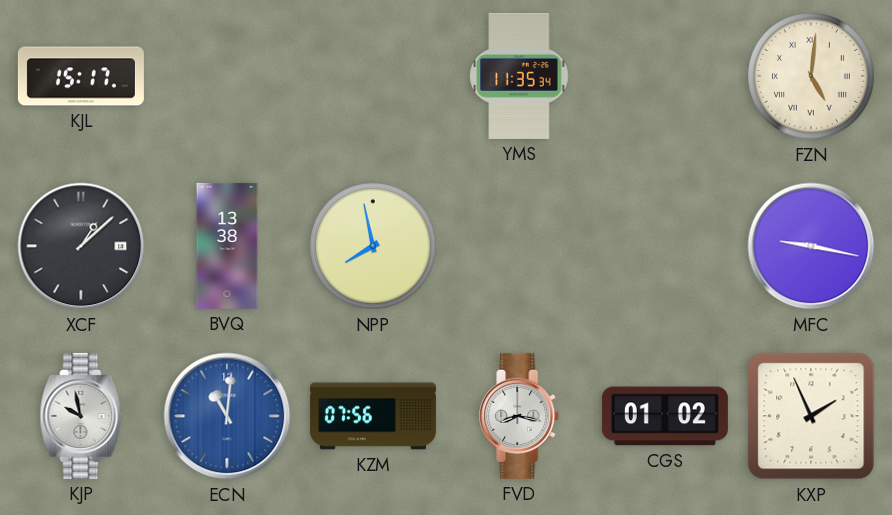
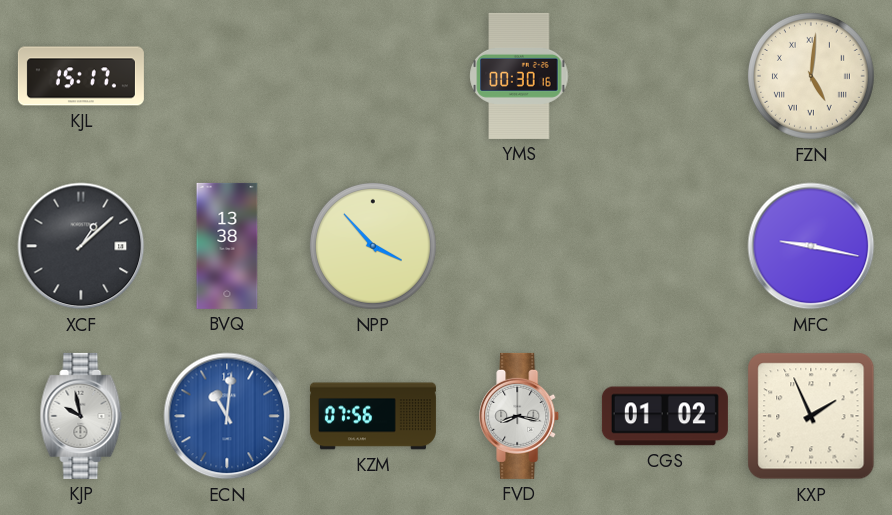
YMS: 11:35 -> 00:30
NPP: 7:58 -> 3:53
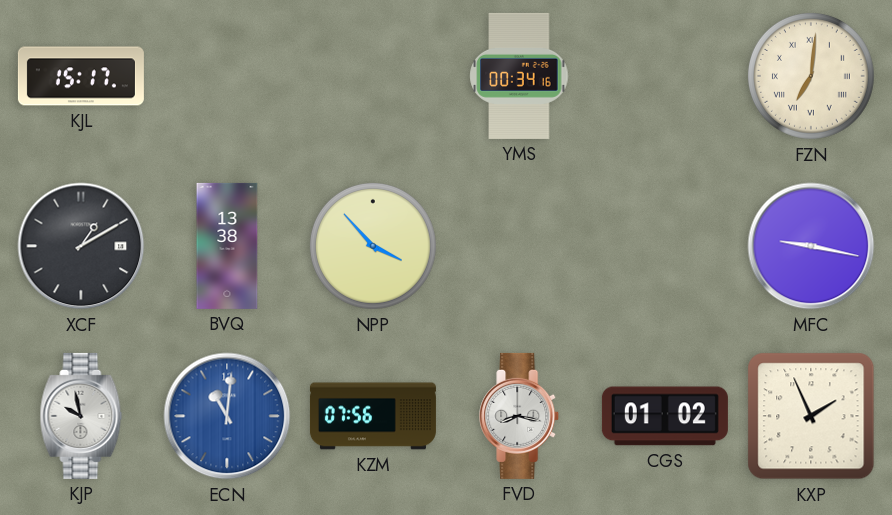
YMS: 00:30 -> 00:34
FZN: 5:01 -> 7:01
XCF: 1:08 -> 1:10
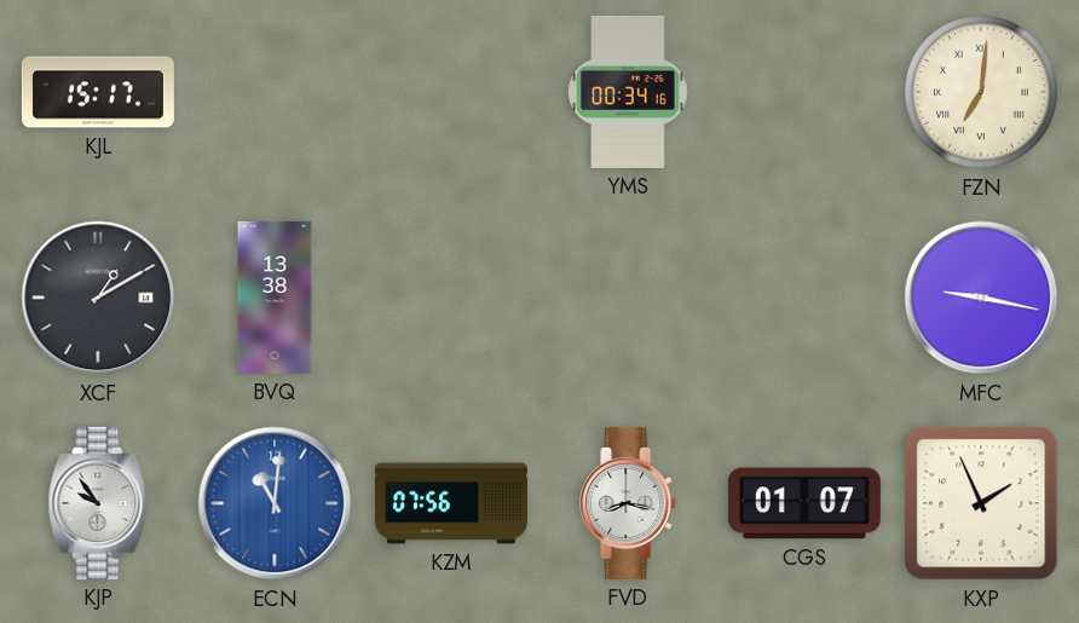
NPP: 3:53 -> none
KJP: 9:58 -> 9:54
CGS: 01:02 -> 01:07
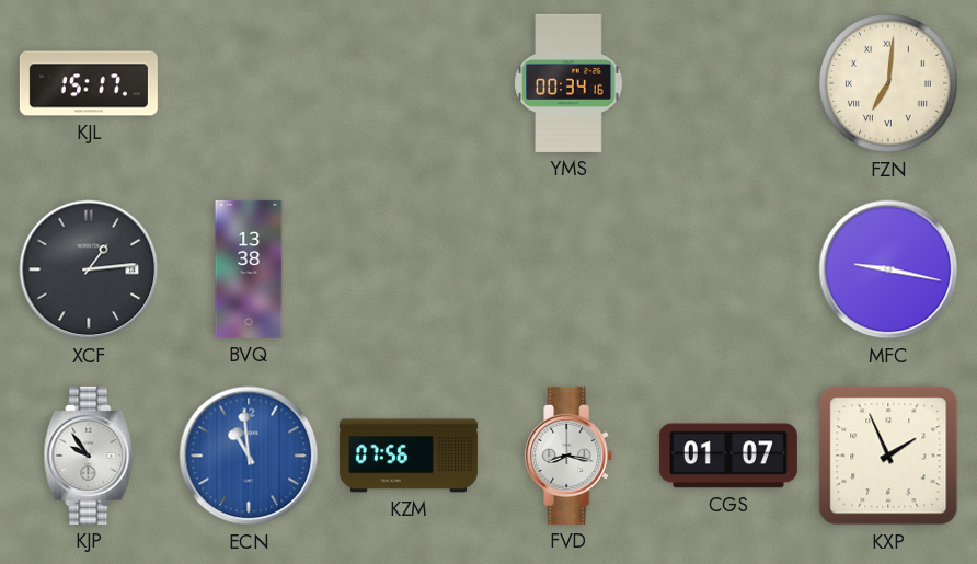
XCF: 1:10 -> 1:14
ECN: 11:01 -> 10:59
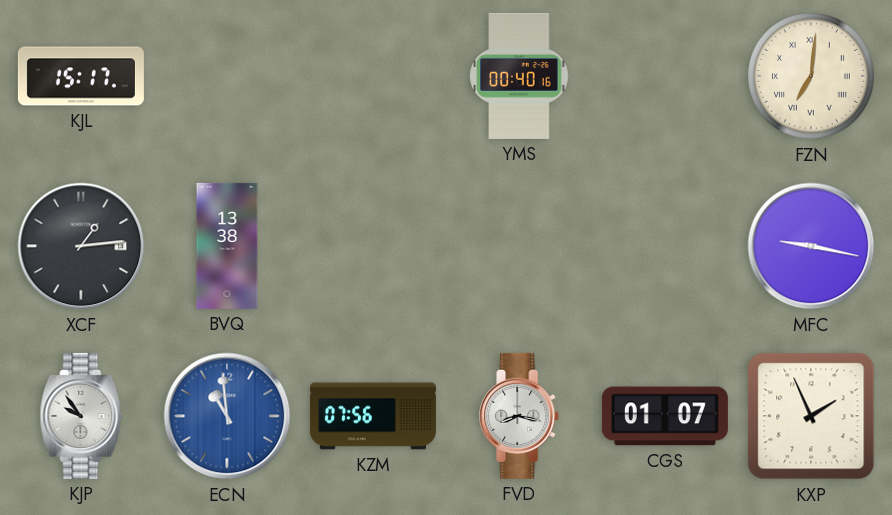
YMS: 00:34 -> 00:40
